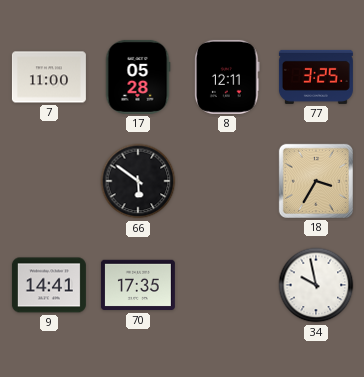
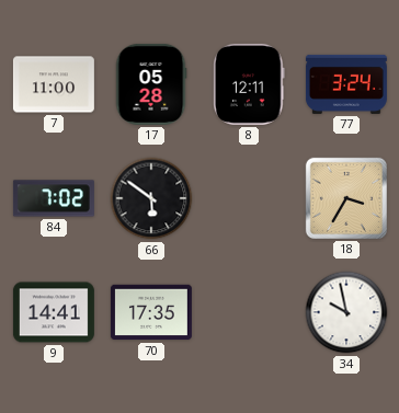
77: 3:25 -> 3:24
84: none -> 7:02
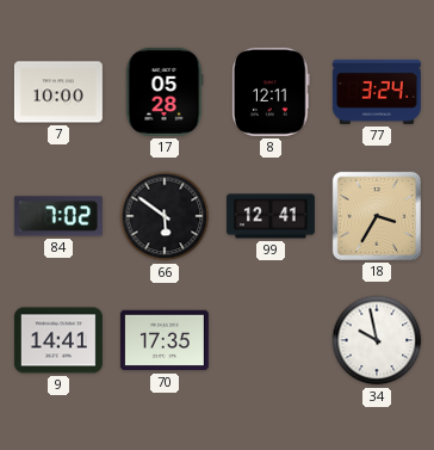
7: 11:00 -> 10:00
99: none -> 12:41
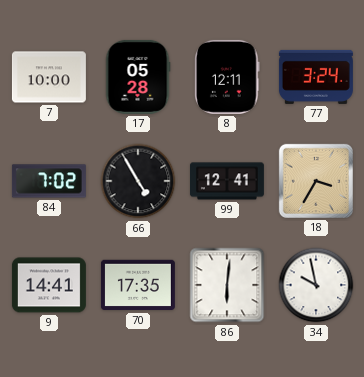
66: 5:51 -> 4:55
86: none -> 6:01
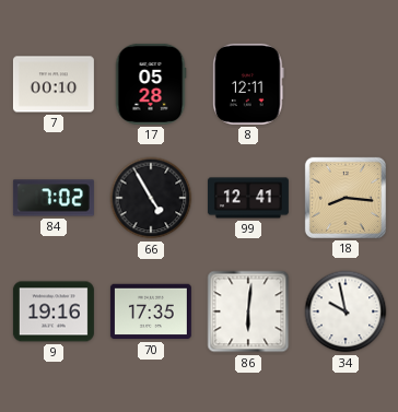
7: 10:00 -> 00:10
77: 3:24 -> none
18: 3:35 -> 8:16
9: 14:41 -> 19:16
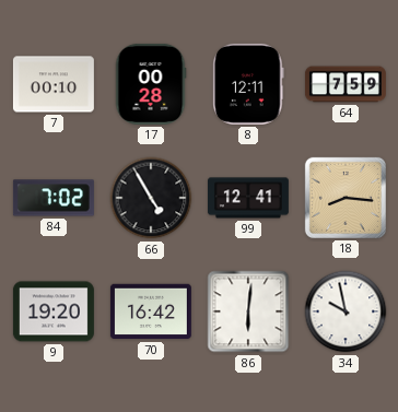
17: 05:28 -> 00:28
64: none -> 7:59
9: 19:16 -> 19:20
70: 17:35 -> 16:42
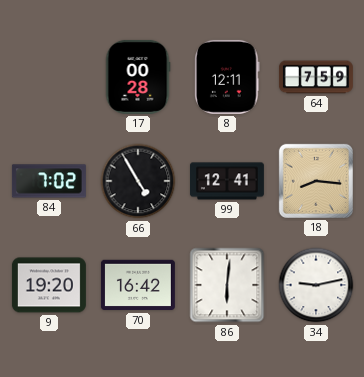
7: 00:10 -> none
34: 9:58 -> 9:13
